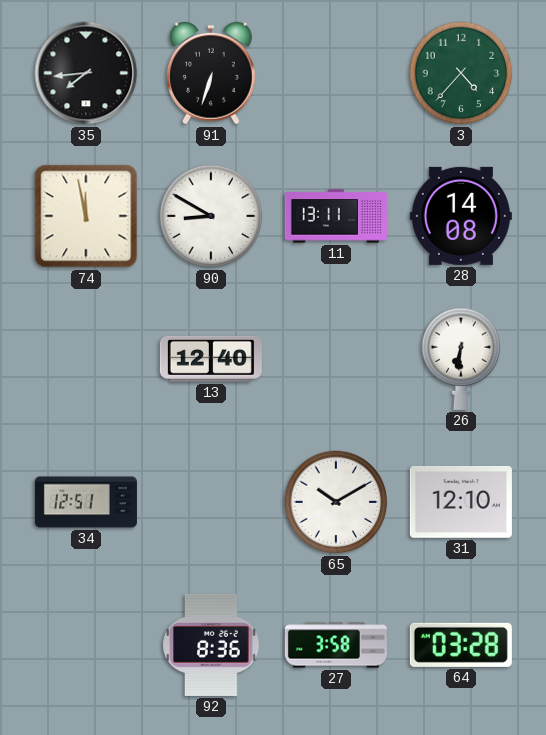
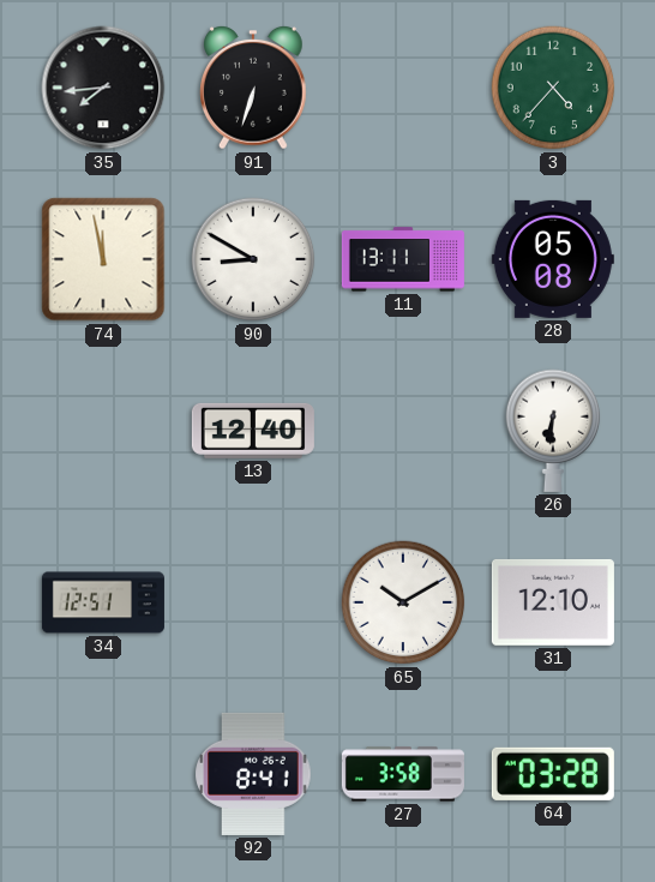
28: 14:08 -> 05:08
92: 8:36 -> 8:41
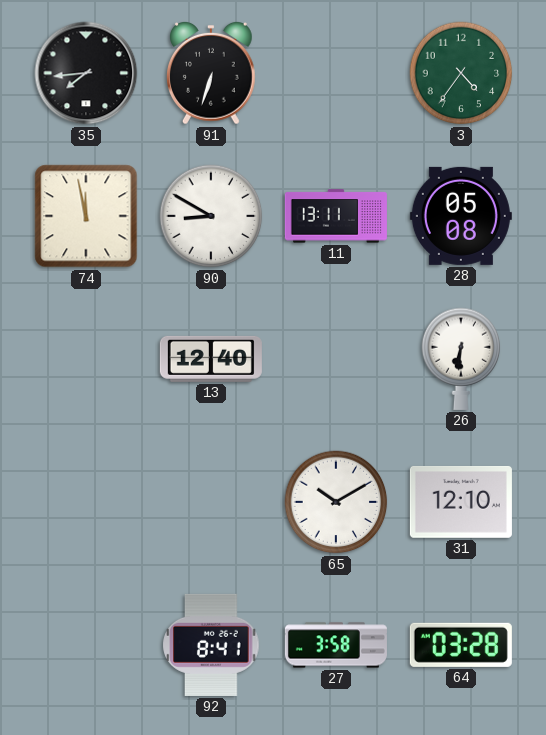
3: 4:37 -> 4:36
34: 12:51 -> none
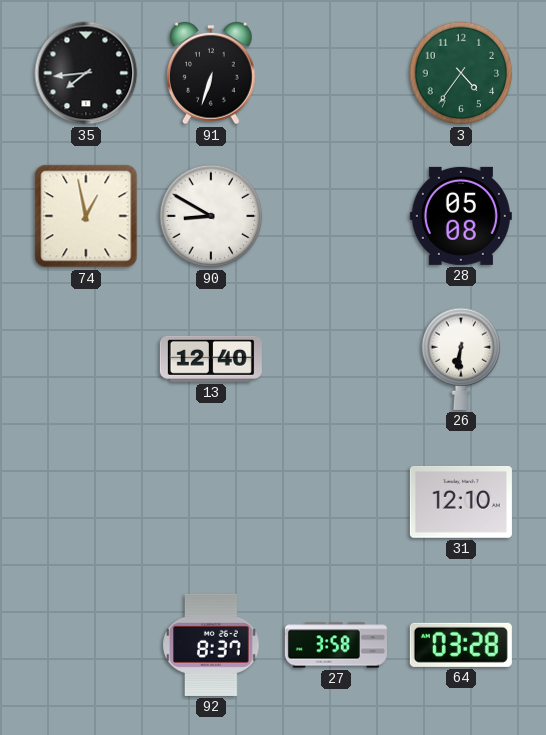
74: 11:58 -> 12:58
11: 13:11 -> none
65: 10:10 -> none
92: 8:41 -> 8:37
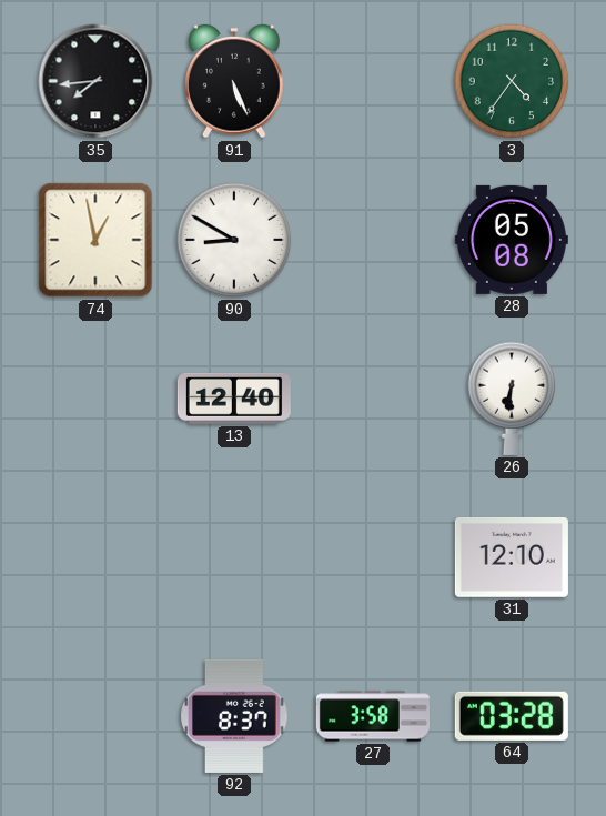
91: 6:33 -> 5:26
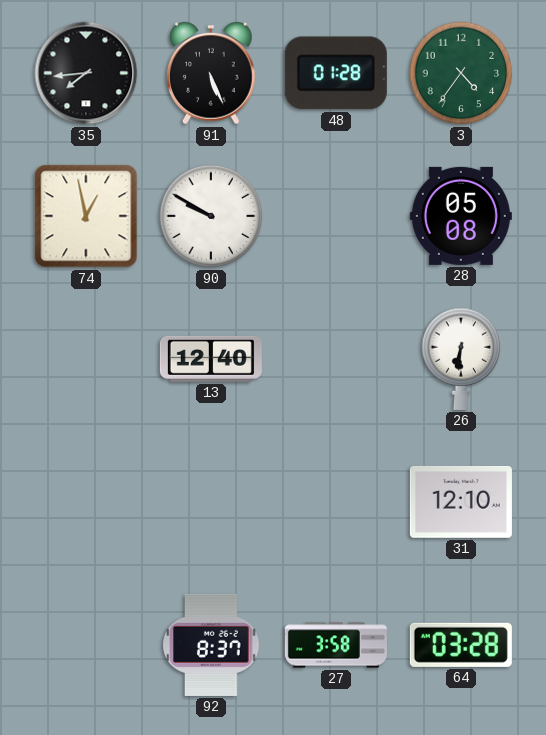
48: none -> 01:28
90: 8:50 -> 9:50
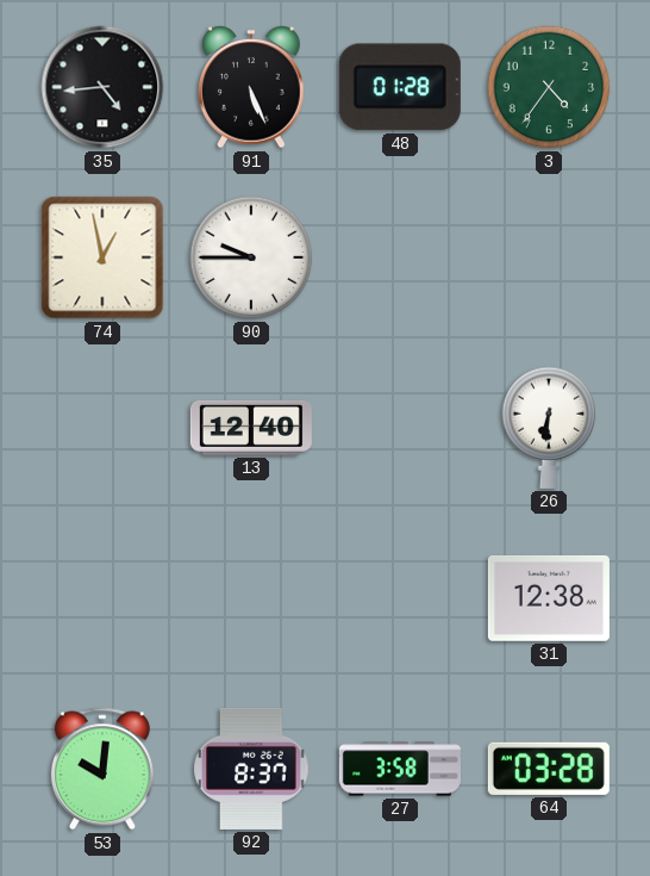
35: 7:44 -> 4:44
90: 9:50 -> 9:45
28: 05:08 -> none
31: 12:10 -> 12:38
53: none -> 10:01
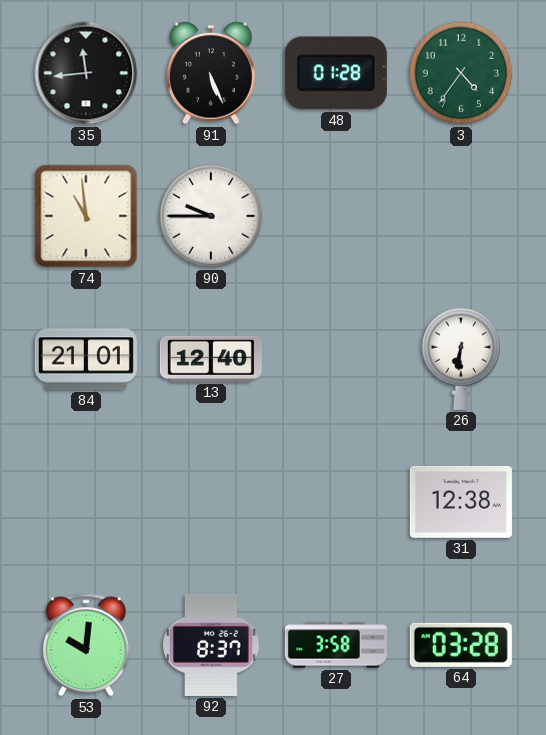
35: 4:44 -> 11:44
74: 12:58 -> 10:59
84: none -> 21:01
